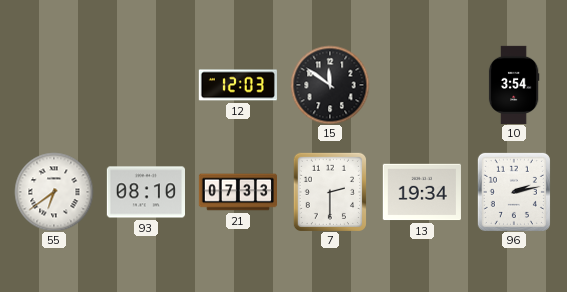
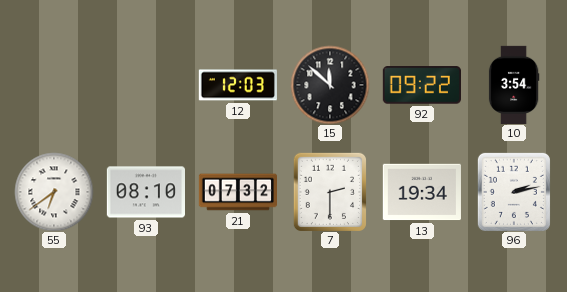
15: 11:51 -> 11:52
92: none -> 09:22
21: 07:33 -> 07:32
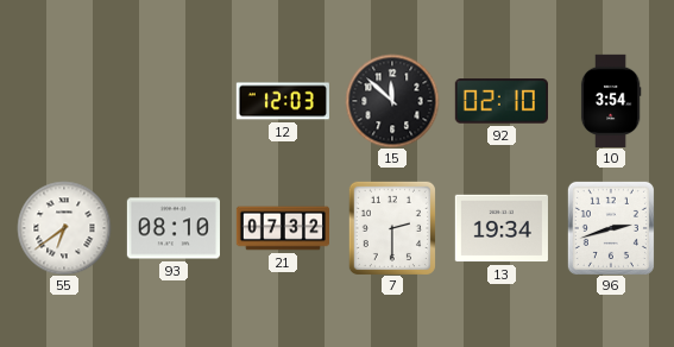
92: 09:22 -> 02:10
96: 2:13 -> 2:42
